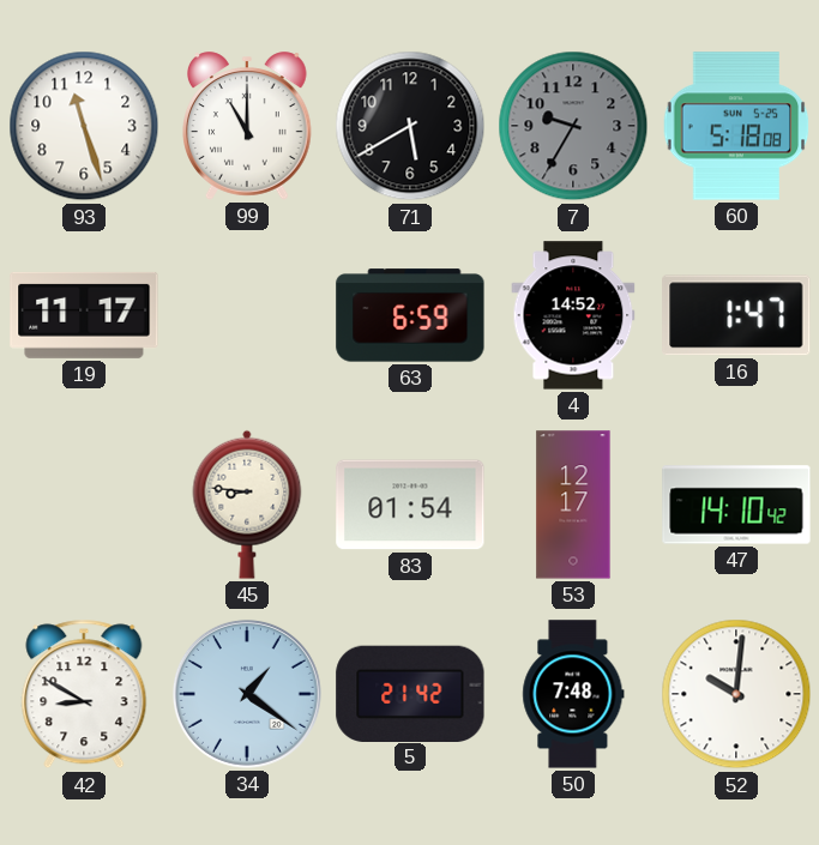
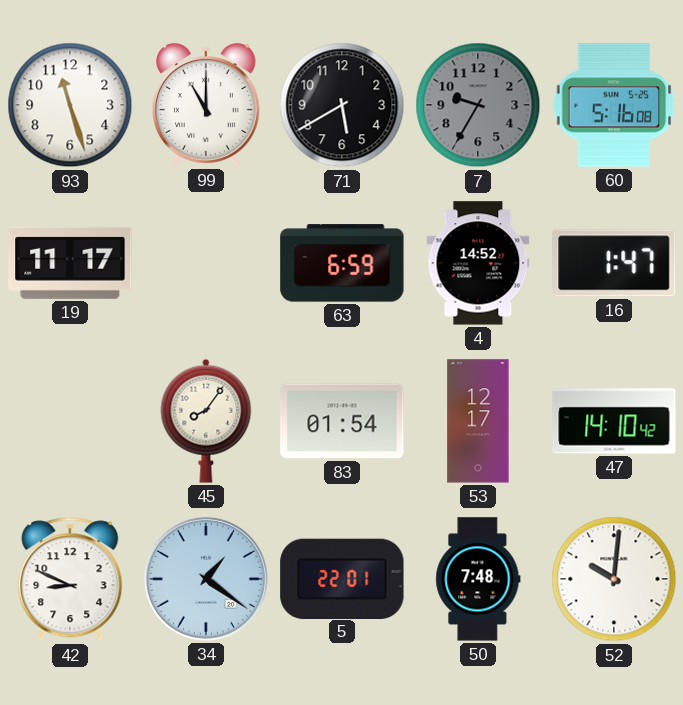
60: 5:18 -> 5:16
45: 8:46 -> 8:06
42: 8:50 -> 8:49
5: 21:42 -> 22:01
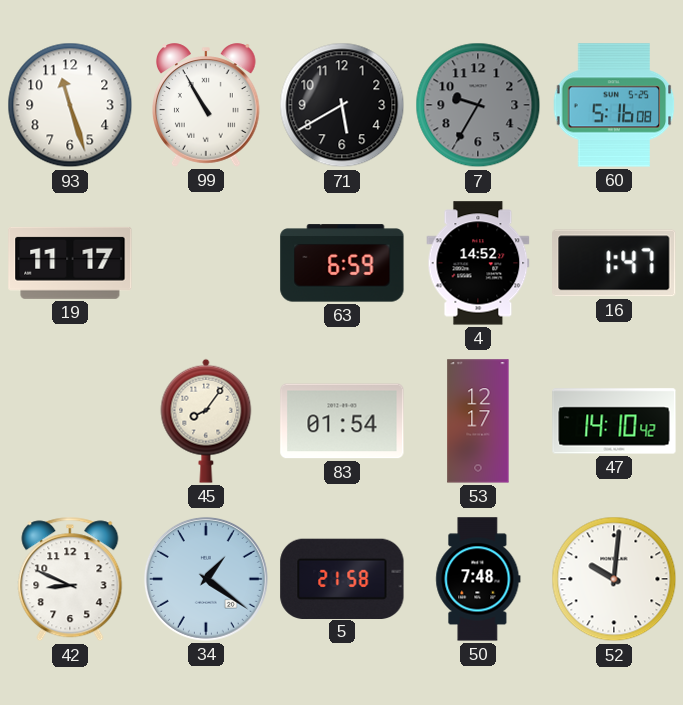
99: 11:00 -> 10:55
5: 22:01 -> 21:58
